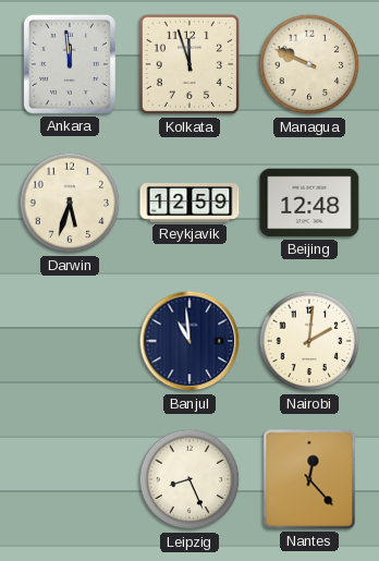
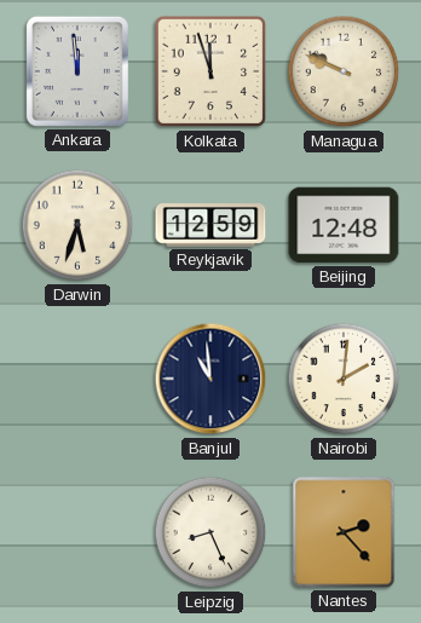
Nantes: 12:23 -> 2:23
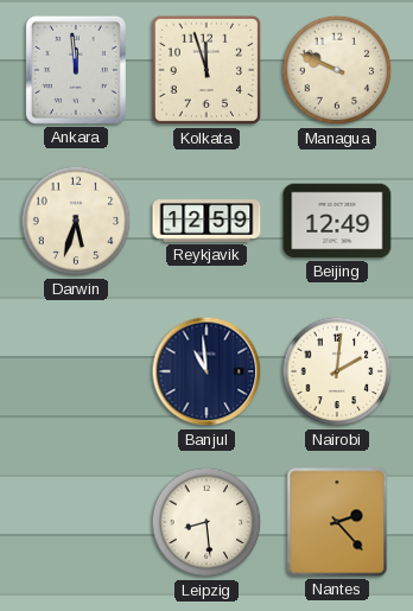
Beijing: 12:48 -> 12:49
Leipzig: 8:26 -> 8:29
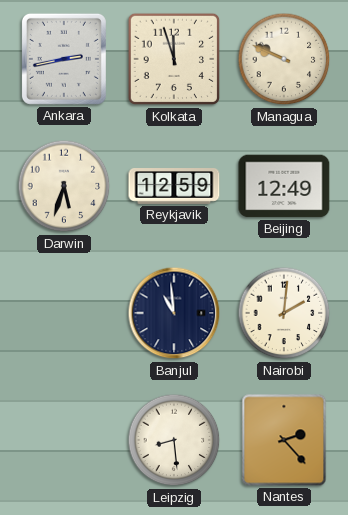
Ankara: 11:59 -> 2:43
